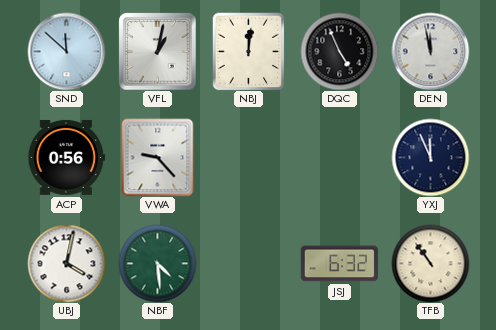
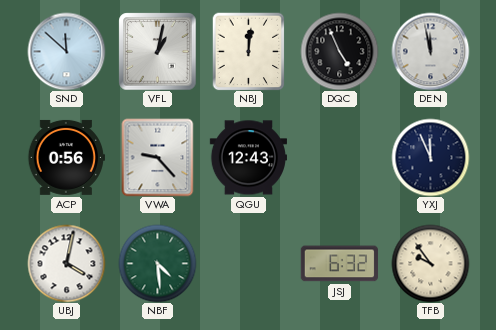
QGU: none -> 12:43
TFB: 10:54 -> 9:54
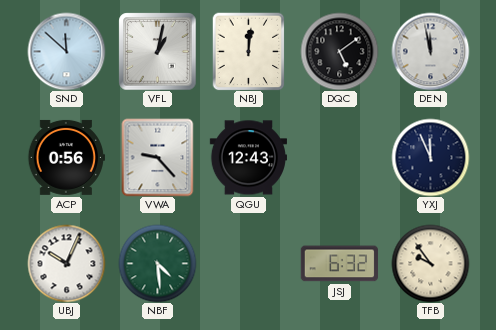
DQC: 4:56 -> 5:09
UBJ: 4:02 -> 10:04
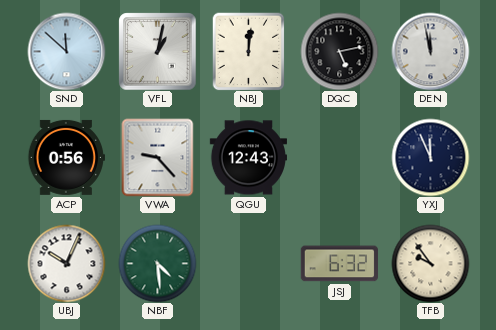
DQC: 5:09 -> 5:13
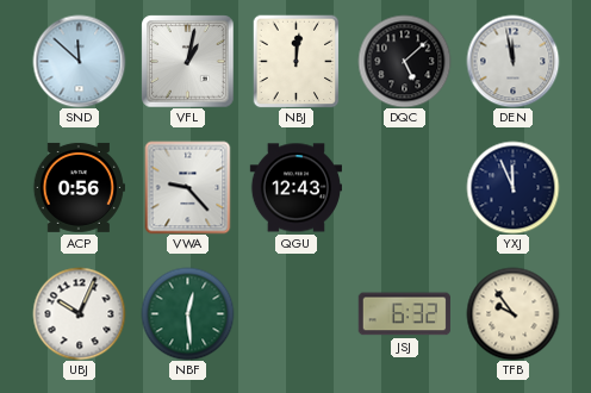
DQC: 5:13 -> 5:08
NBF: 4:29 -> 12:29
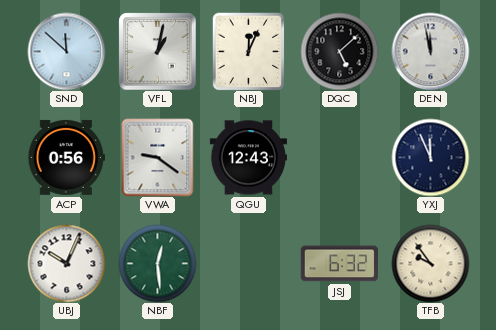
NBJ: 12:01 -> 12:04
VWA: 9:23 -> 9:21
